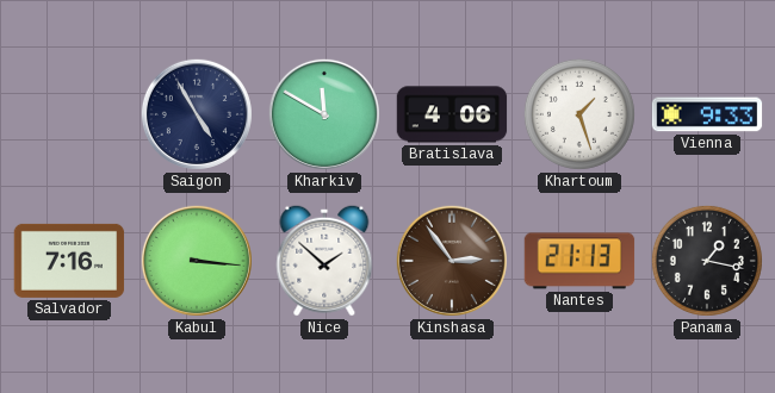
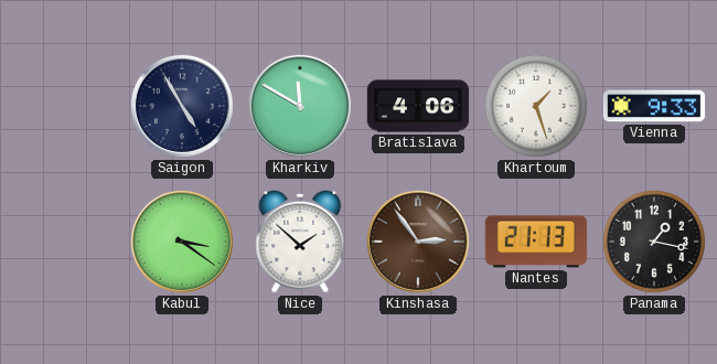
Salvador: 7:16 -> none
Kabul: 3:16 -> 3:21
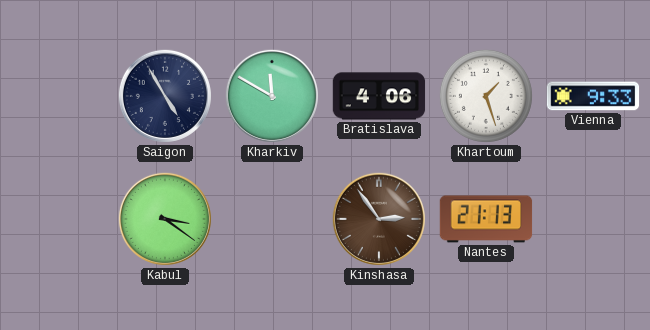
Nice: 1:52 -> none
Panama: 1:17 -> none
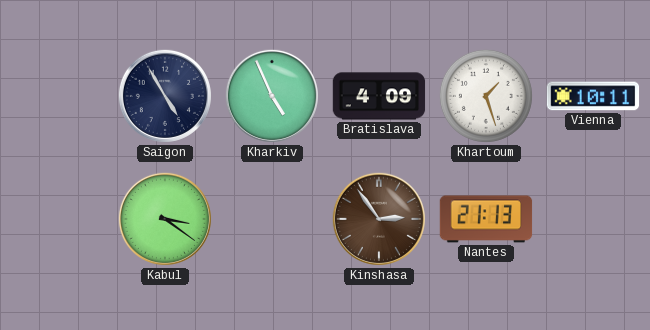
Kharkiv: 11:50 -> 4:56
Bratislava: 4:06 -> 4:09
Vienna: 9:33 -> 10:11
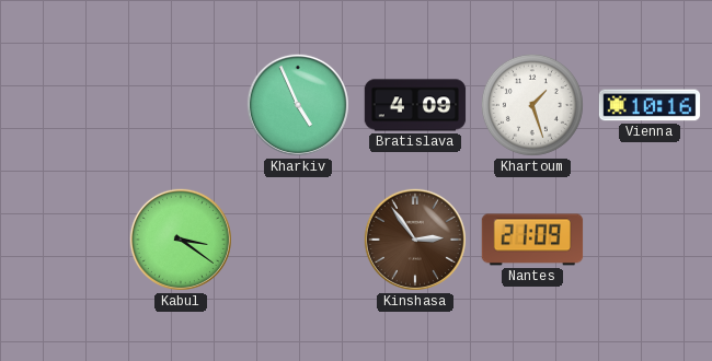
Saigon: 4:55 -> none
Vienna: 10:11 -> 10:16
Nantes: 21:13 -> 21:09
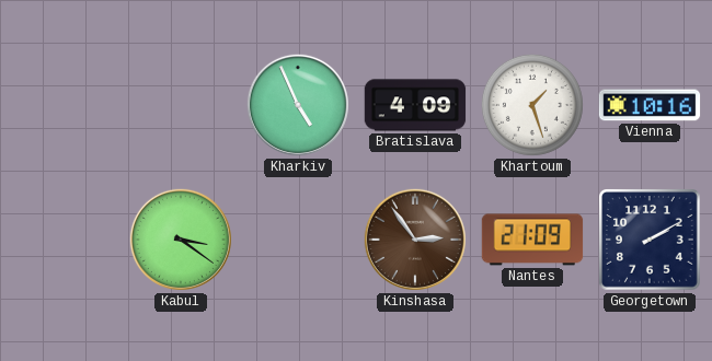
Georgetown: none -> 2:10
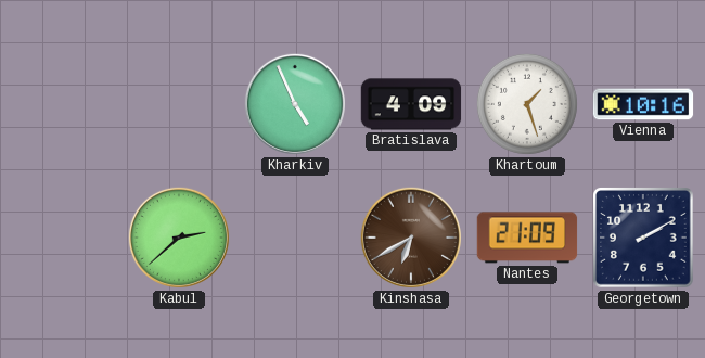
Kabul: 3:21 -> 2:38
Kinshasa: 2:54 -> 6:40
